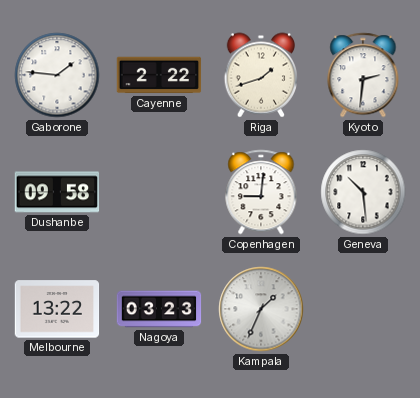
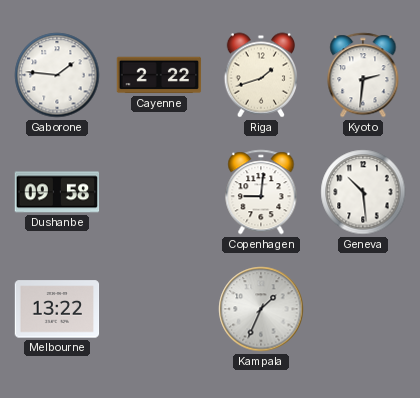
Nagoya: 03:23 -> none
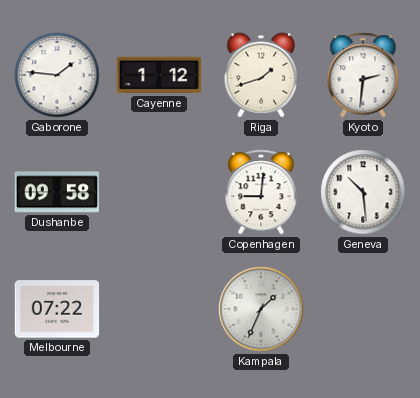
Cayenne: 2:22 -> 1:12
Melbourne: 13:22 -> 07:22
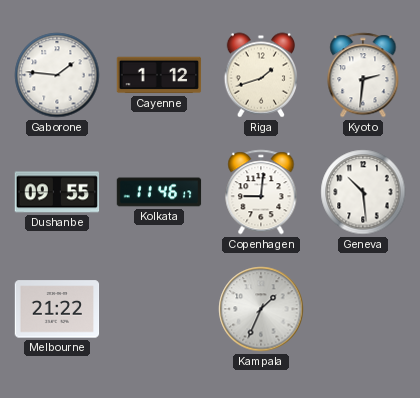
Dushanbe: 09:58 -> 09:55
Kolkata: none -> 11:46
Melbourne: 07:22 -> 21:22
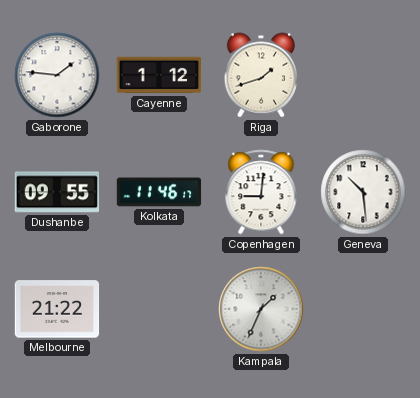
Kyoto: 2:31 -> none
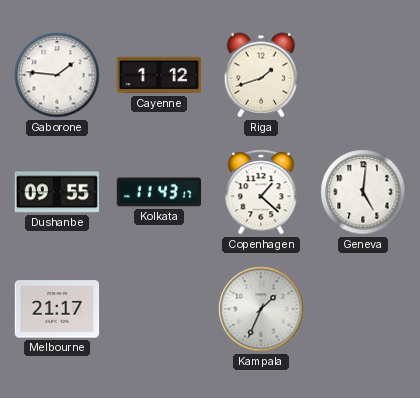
Kolkata: 11:46 -> 11:43
Copenhagen: 9:01 -> 1:22
Geneva: 10:29 -> 5:01
Melbourne: 21:22 -> 21:17
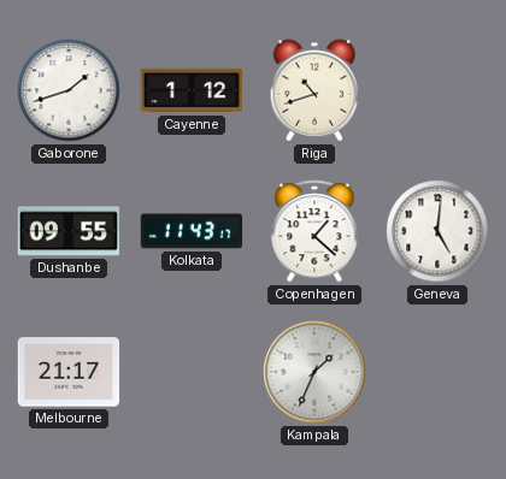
Gaborone: 1:46 -> 1:42
Riga: 1:42 -> 10:42
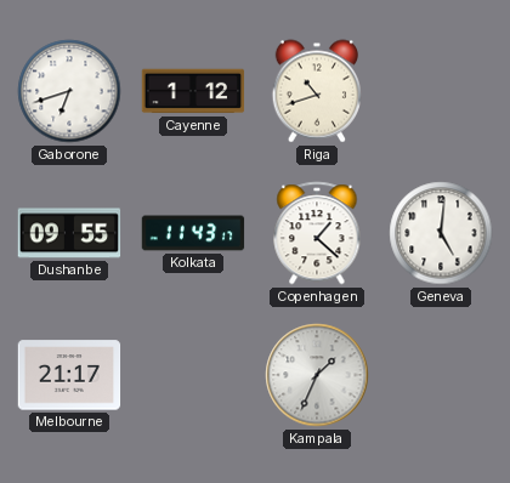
Gaborone: 1:42 -> 6:42
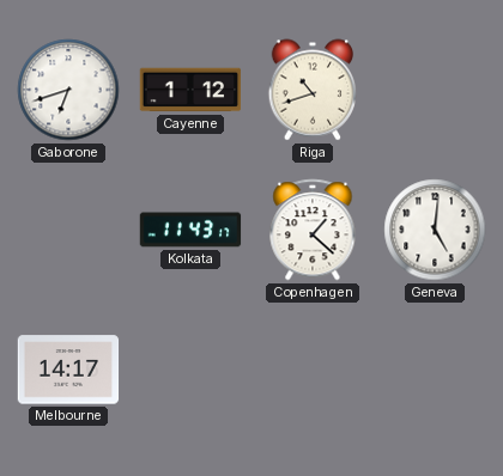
Dushanbe: 09:55 -> none
Melbourne: 21:17 -> 14:17
Kampala: 1:34 -> none
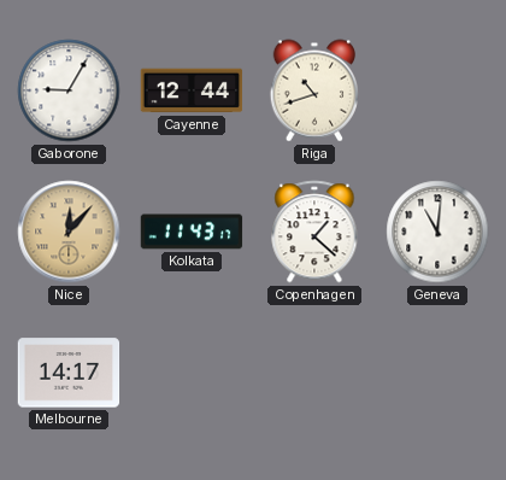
Gaborone: 6:42 -> 9:05
Cayenne: 1:12 -> 12:44
Nice: none -> 12:07
Geneva: 5:01 -> 11:01
